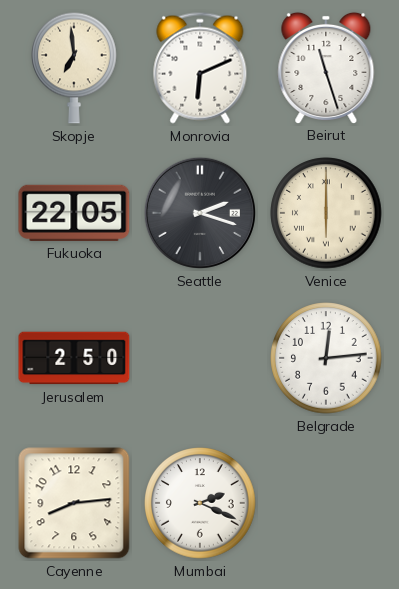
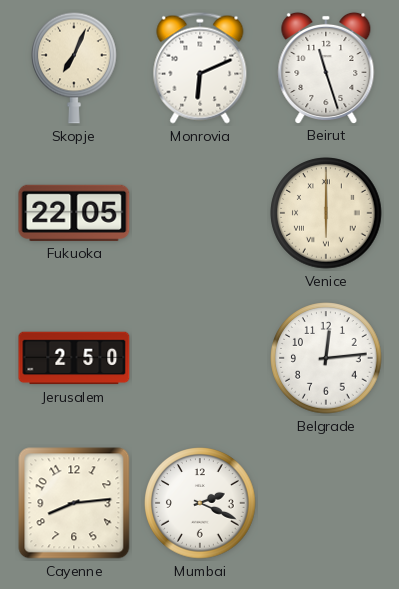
Skopje: 6:59 -> 7:04
Seattle: 2:18 -> none
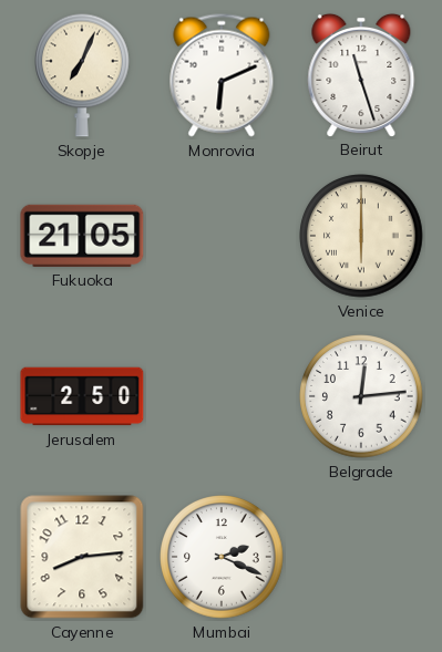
Fukuoka: 22:05 -> 21:05
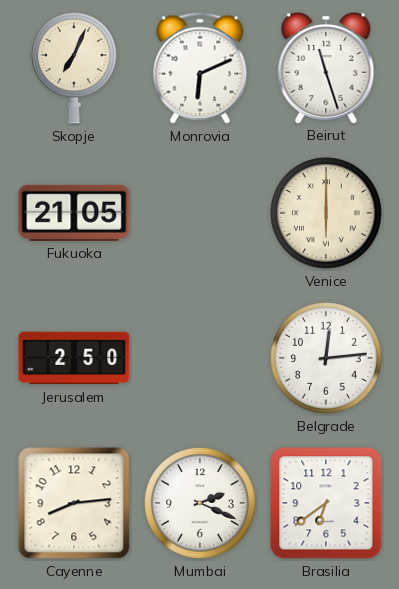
Brasilia: none -> 6:39
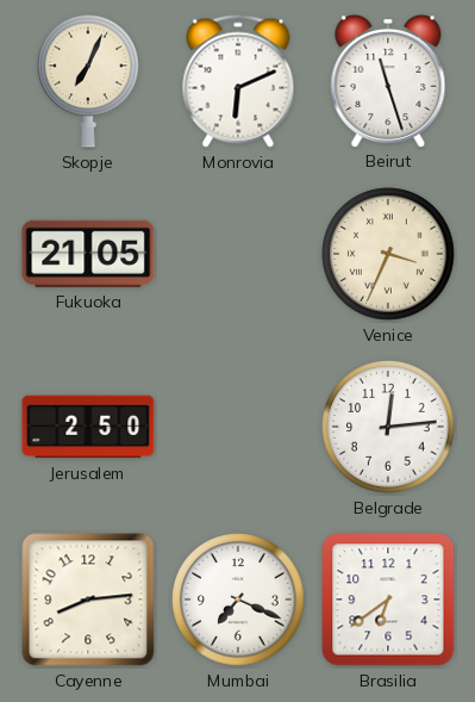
Venice: 6:00 -> 3:34
Mumbai: 2:19 -> 7:19
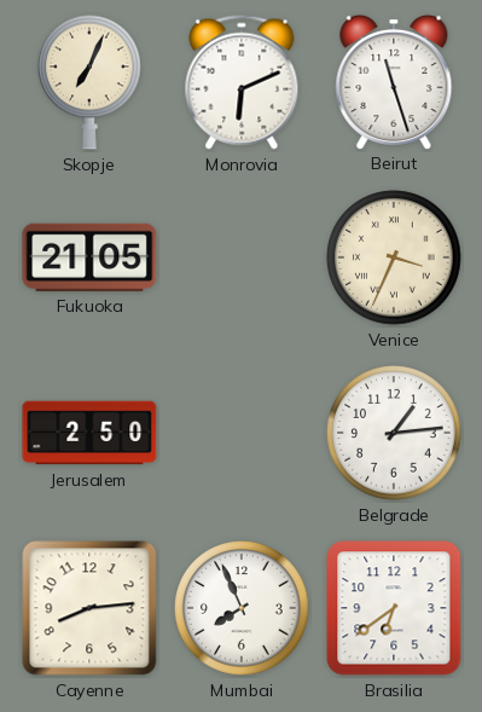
Belgrade: 12:14 -> 1:14
Mumbai: 7:19 -> 7:56
